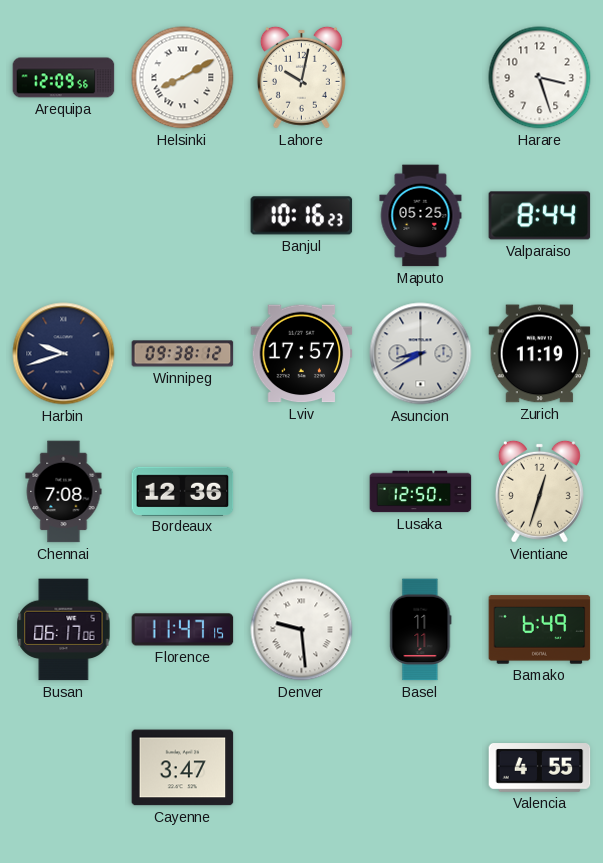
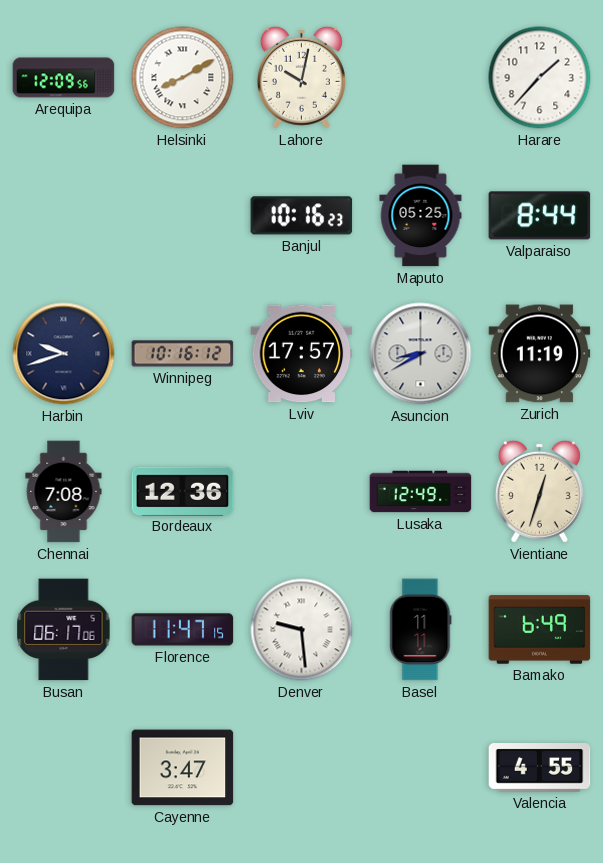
Harare: 3:27 -> 1:37
Winnipeg: 09:38 -> 10:16
Lusaka: 12:50 -> 12:49
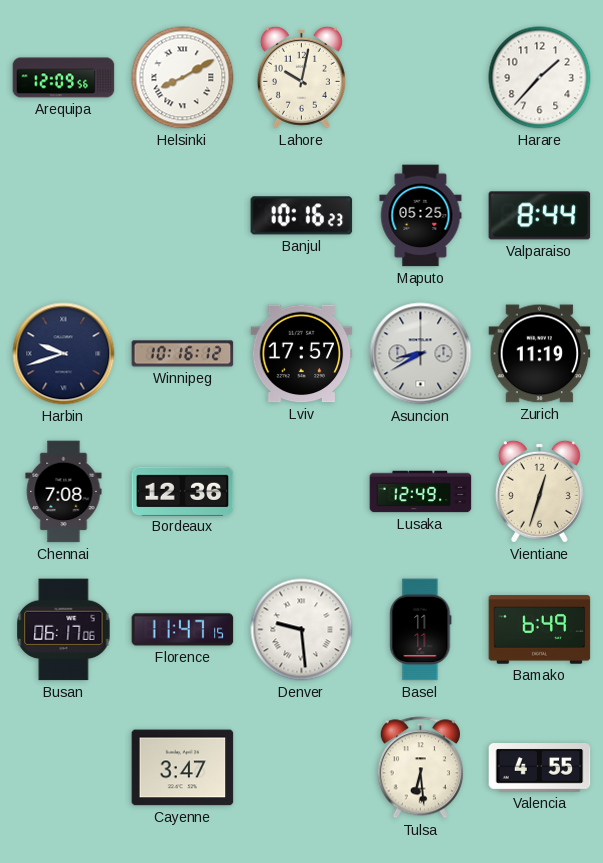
Tulsa: none -> 6:29
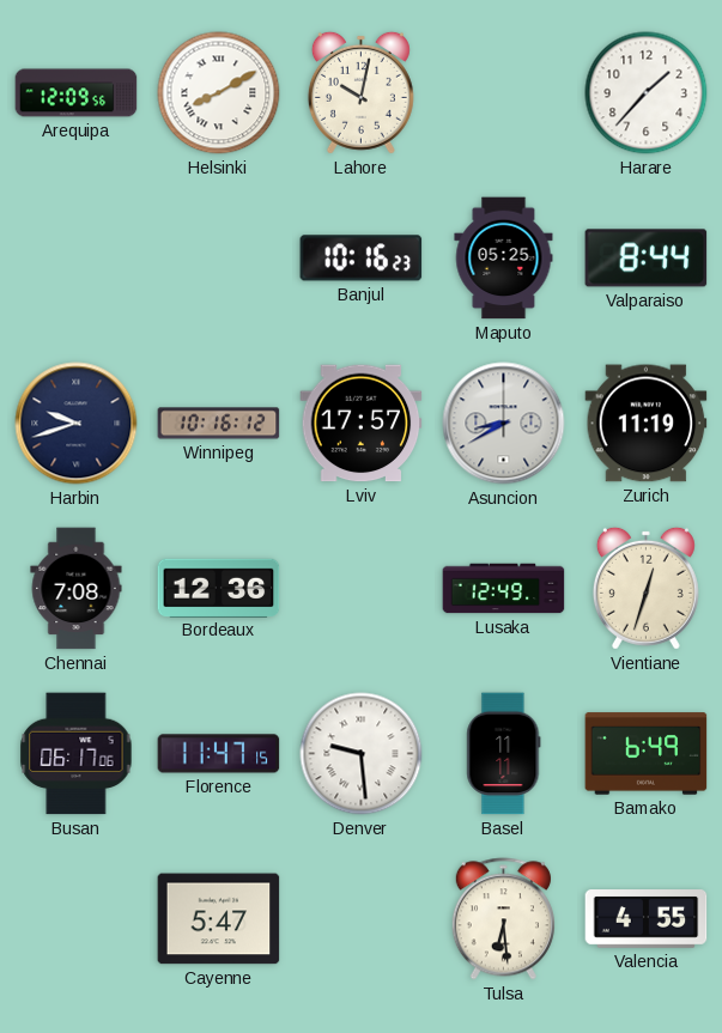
Cayenne: 3:47 -> 5:47
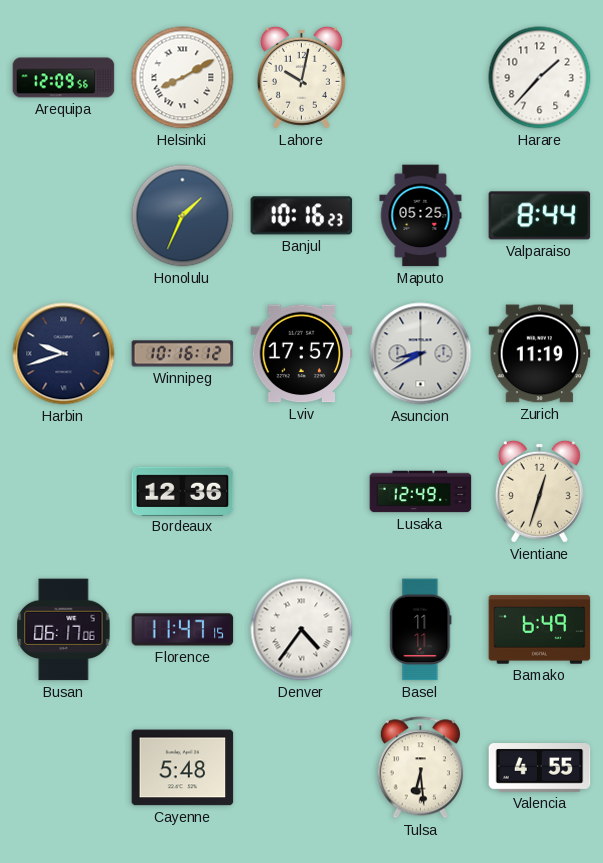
Honolulu: none -> 1:34
Chennai: 7:08 -> none
Denver: 9:29 -> 4:36
Cayenne: 5:47 -> 5:48
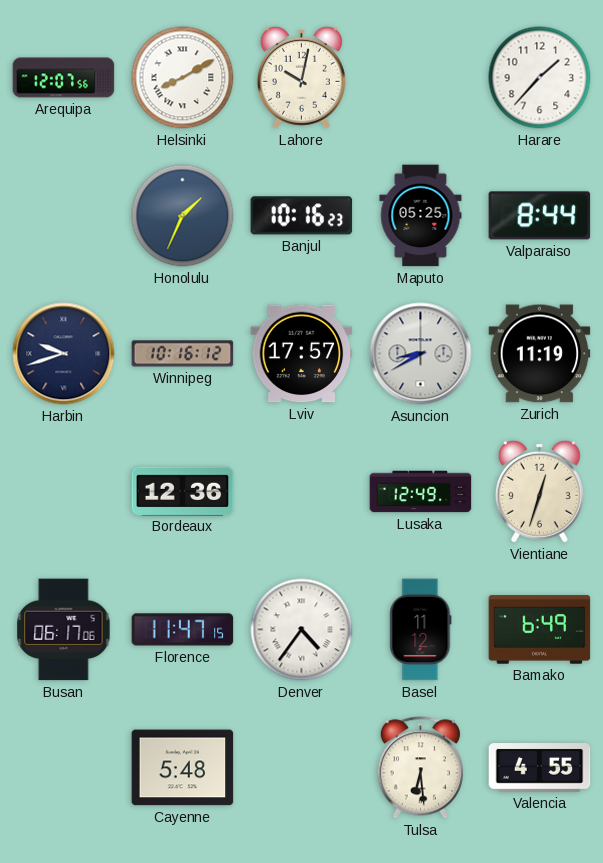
Arequipa: 12:09 -> 12:07
Basel: 11:11 -> 11:12
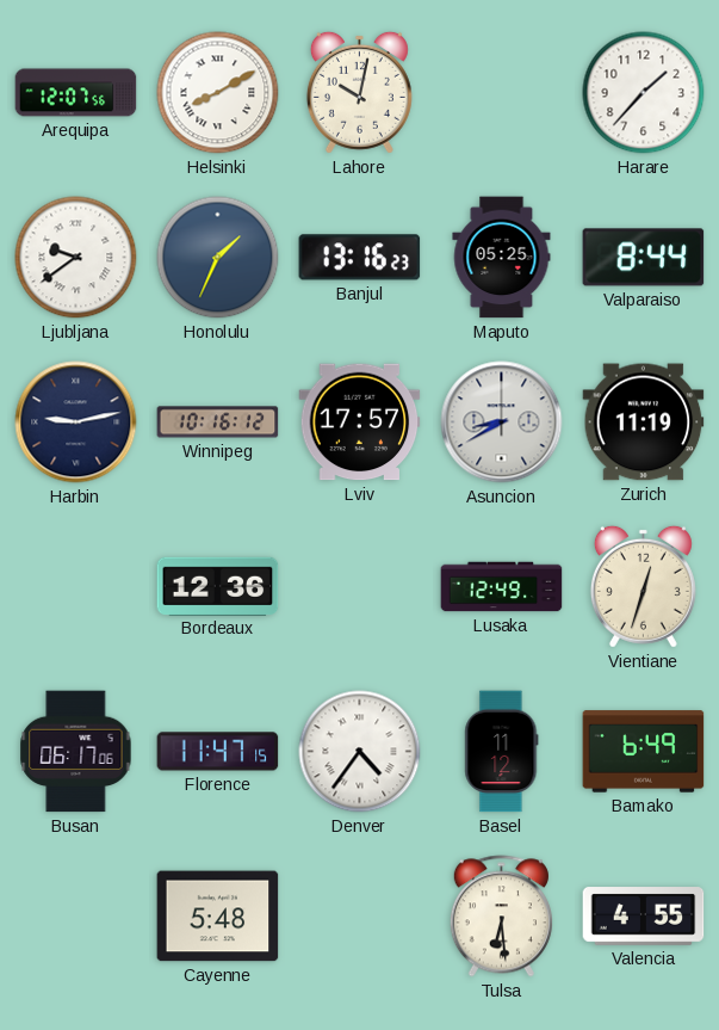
Ljubljana: none -> 9:39
Banjul: 10:16 -> 13:16
Harbin: 9:42 -> 9:13
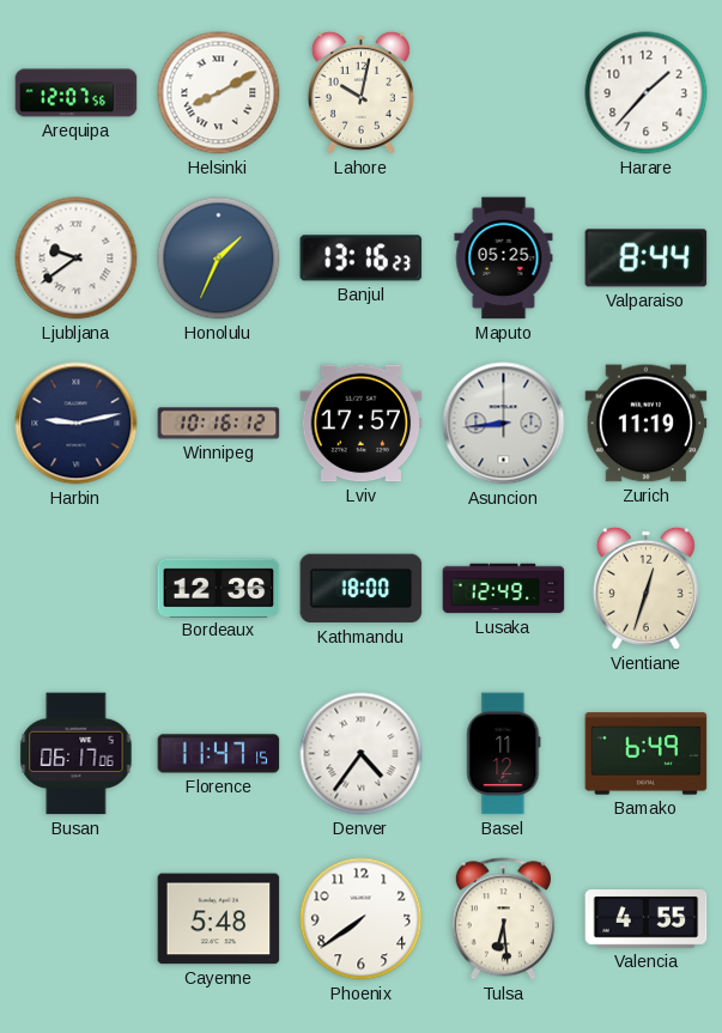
Asuncion: 8:40 -> 8:44
Kathmandu: none -> 18:00
Phoenix: none -> 7:39
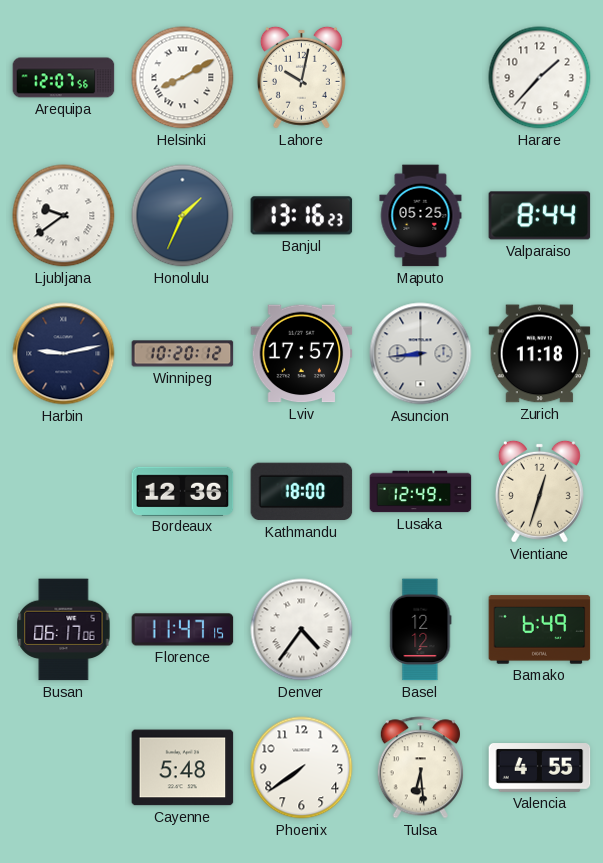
Winnipeg: 10:16 -> 10:20
Zurich: 11:19 -> 11:18
Basel: 11:12 -> 12:12
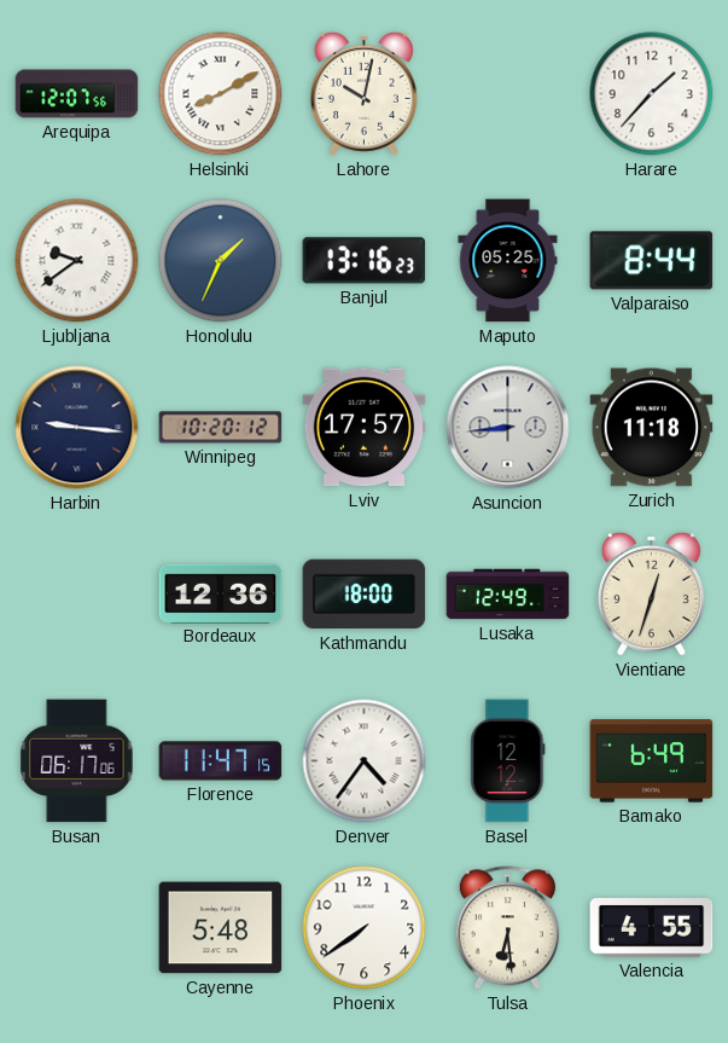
Harbin: 9:13 -> 9:16
